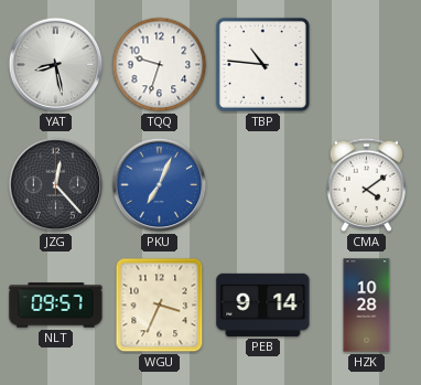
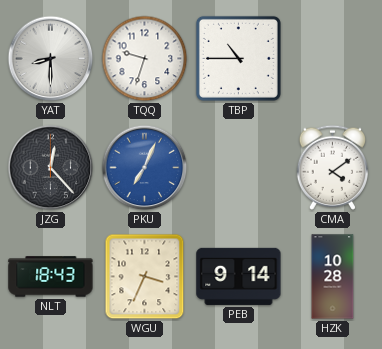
YAT: 8:28 -> 8:30
TBP: 10:46 -> 10:45
NLT: 09:57 -> 18:43
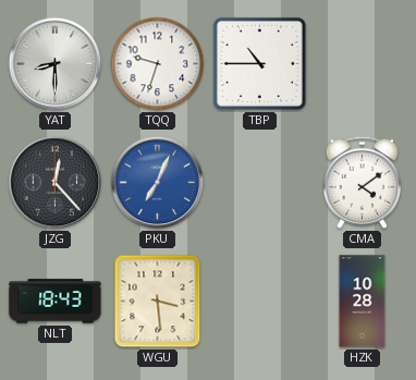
WGU: 3:34 -> 3:29
PEB: 9:14 -> none
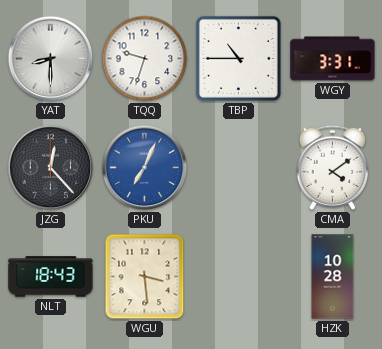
WGY: none -> 3:31
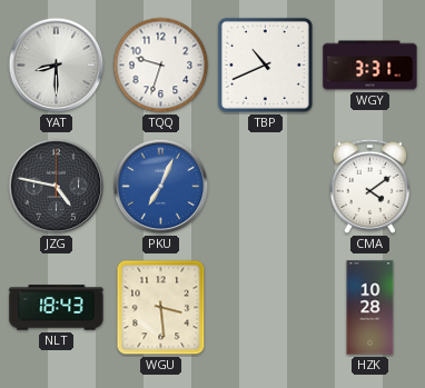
TBP: 10:45 -> 10:41
JZG: 12:23 -> 4:47
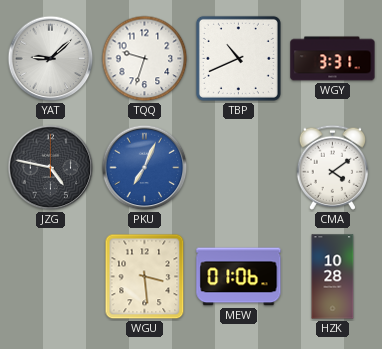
YAT: 8:30 -> 9:08
NLT: 18:43 -> none
MEW: none -> 01:06
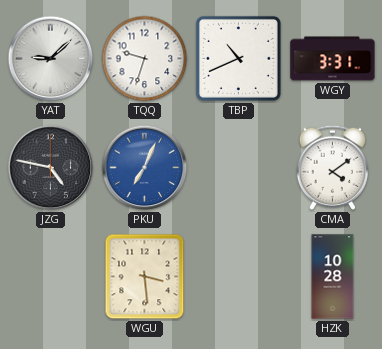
MEW: 01:06 -> none
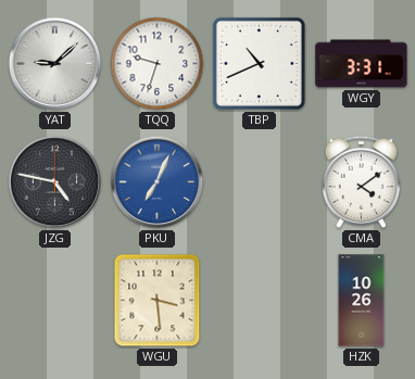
HZK: 10:28 -> 10:26
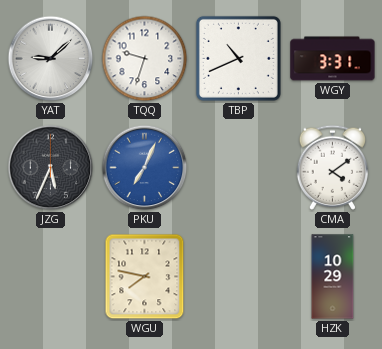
JZG: 4:47 -> 5:34
WGU: 3:29 -> 7:47
HZK: 10:26 -> 10:29
